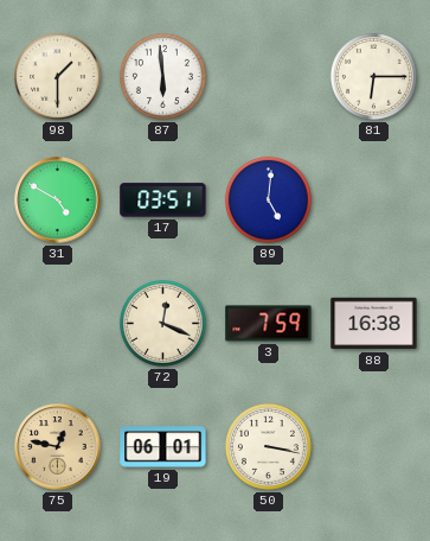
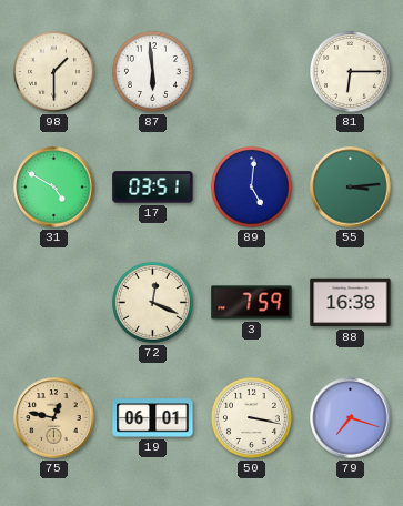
55: none -> 3:14
79: none -> 7:18
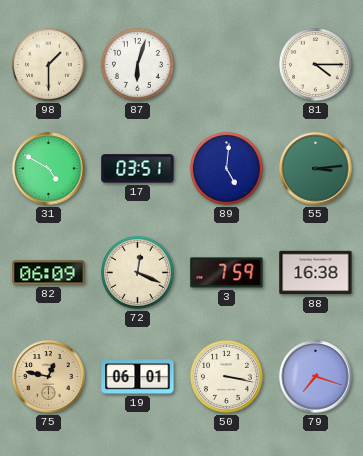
87: 5:59 -> 6:03
81: 6:15 -> 4:15
82: none -> 06:09
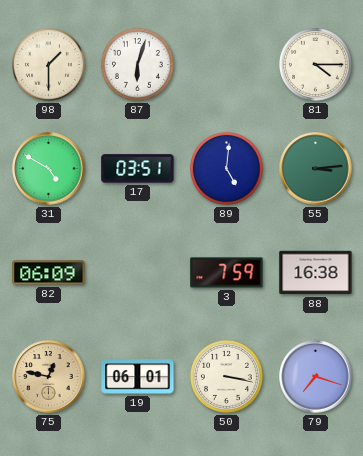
72: 12:19 -> none
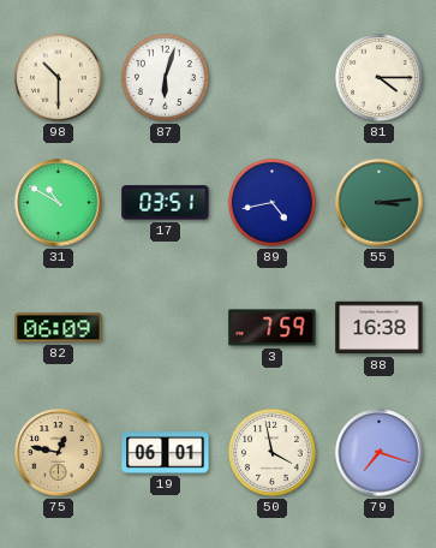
98: 1:30 -> 10:30
31: 4:50 -> 10:50
89: 5:01 -> 4:43
50: 3:17 -> 3:58
